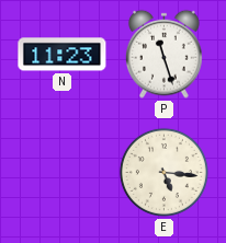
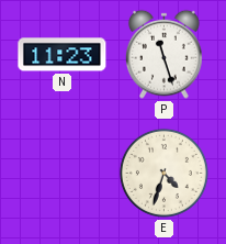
E: 5:16 -> 4:33
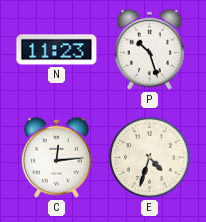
P: 11:27 -> 10:27
C: none -> 12:14
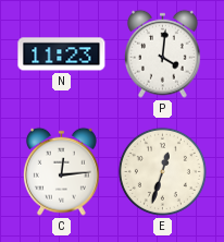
P: 10:27 -> 4:01
E: 4:33 -> 12:33
